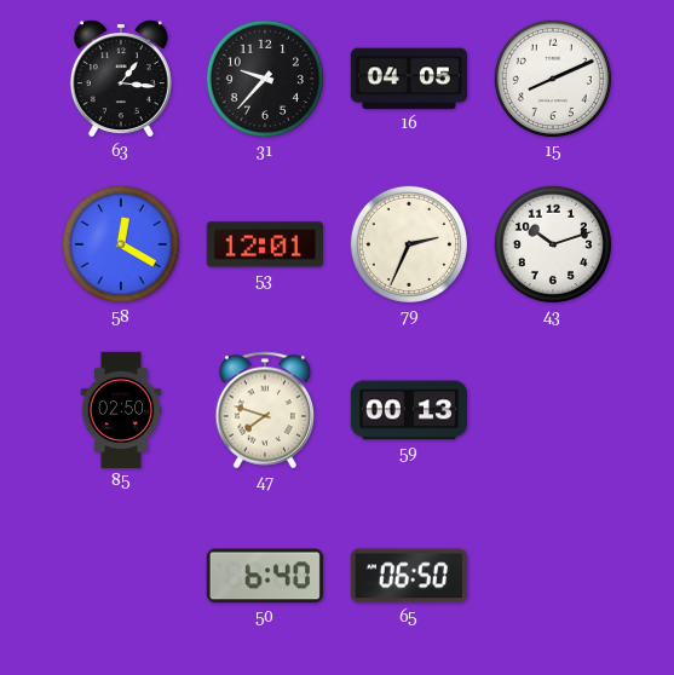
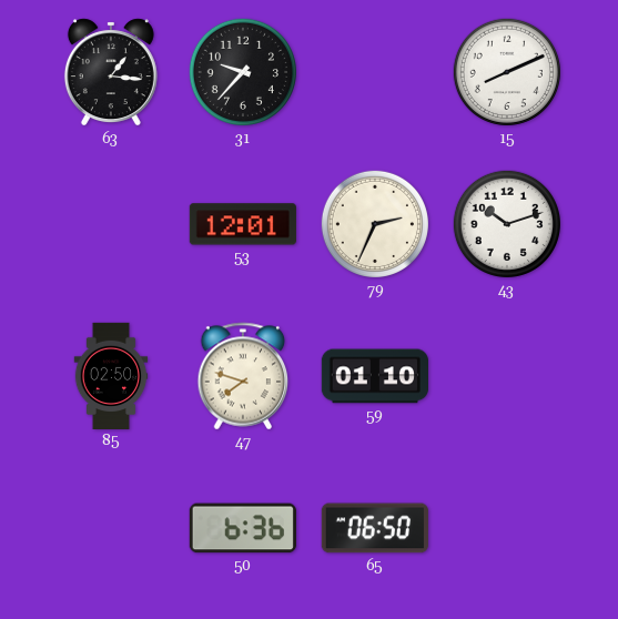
16: 04:05 -> none
58: 12:20 -> none
59: 00:13 -> 01:10
50: 6:40 -> 6:36
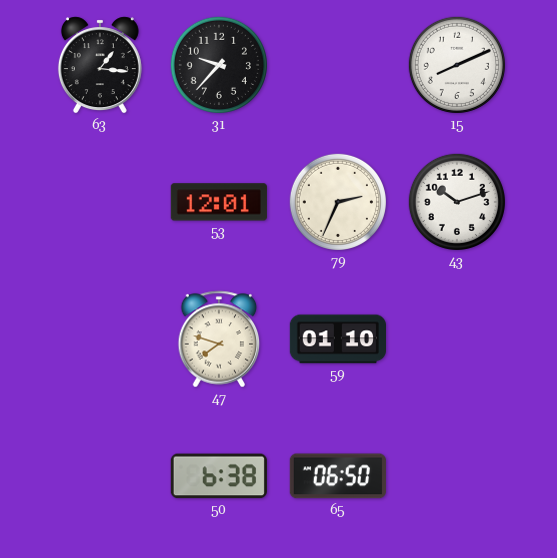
85: 02:50 -> none
50: 6:36 -> 6:38
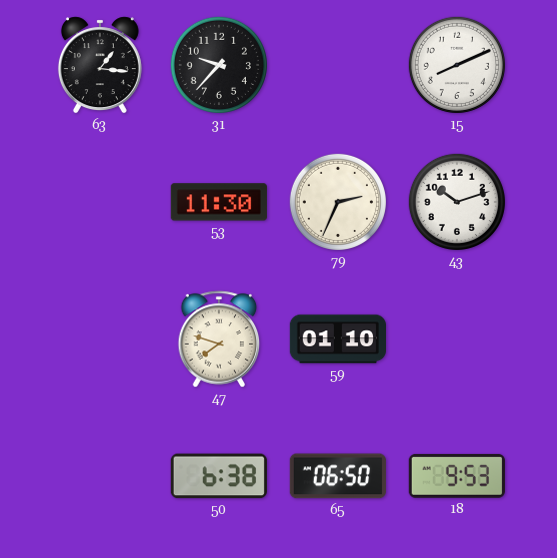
53: 12:01 -> 11:30
18: none -> 9:53
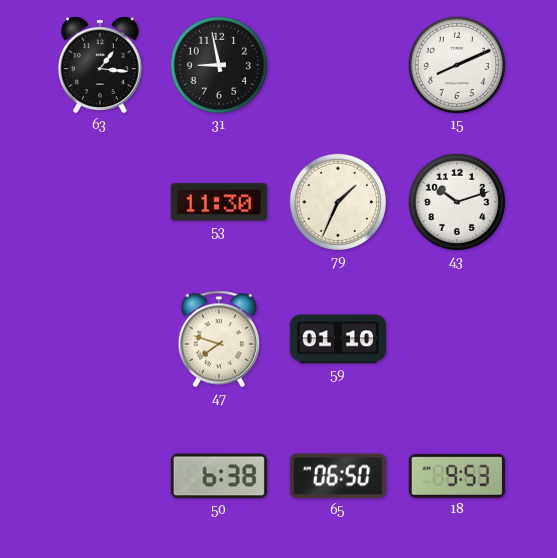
31: 9:37 -> 8:58
79: 2:34 -> 1:34
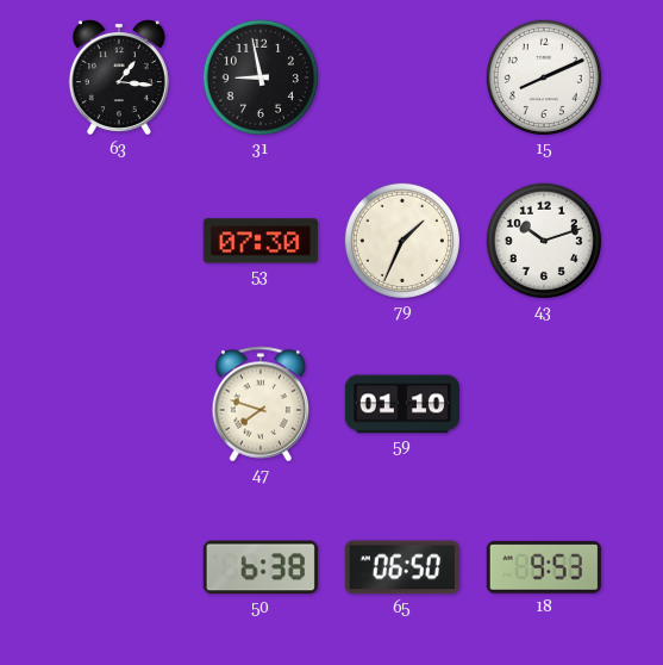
53: 11:30 -> 07:30
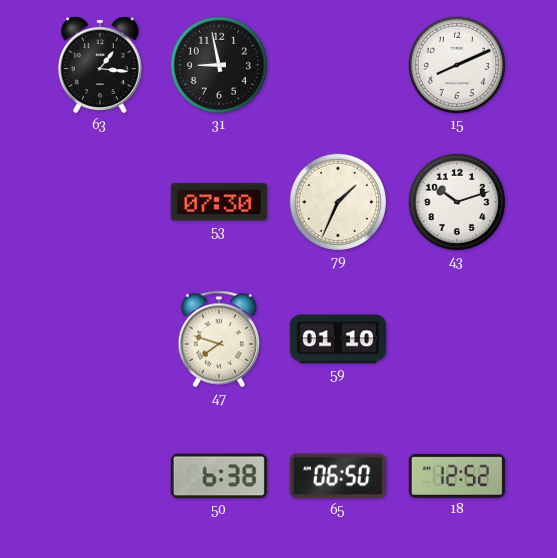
18: 9:53 -> 12:52
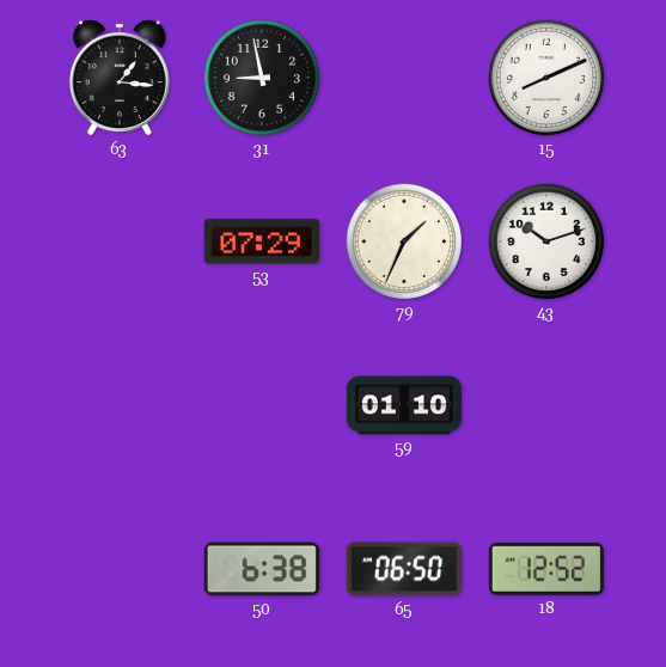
53: 07:30 -> 07:29
47: 7:48 -> none
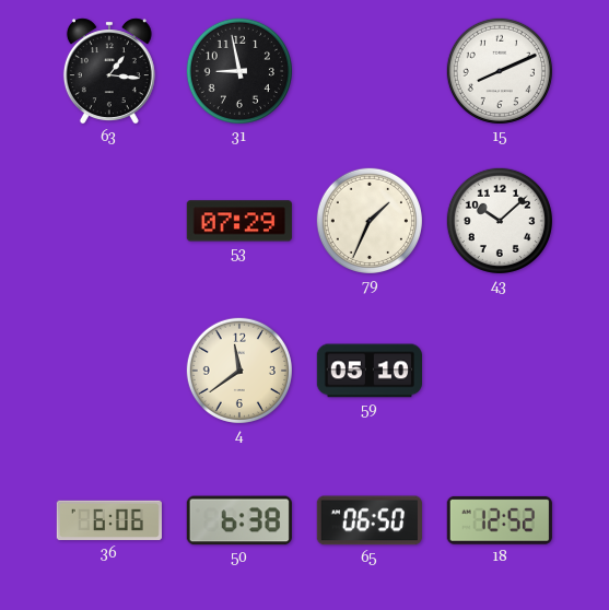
43: 10:12 -> 10:08
4: none -> 11:39
59: 01:10 -> 05:10
36: none -> 6:06
